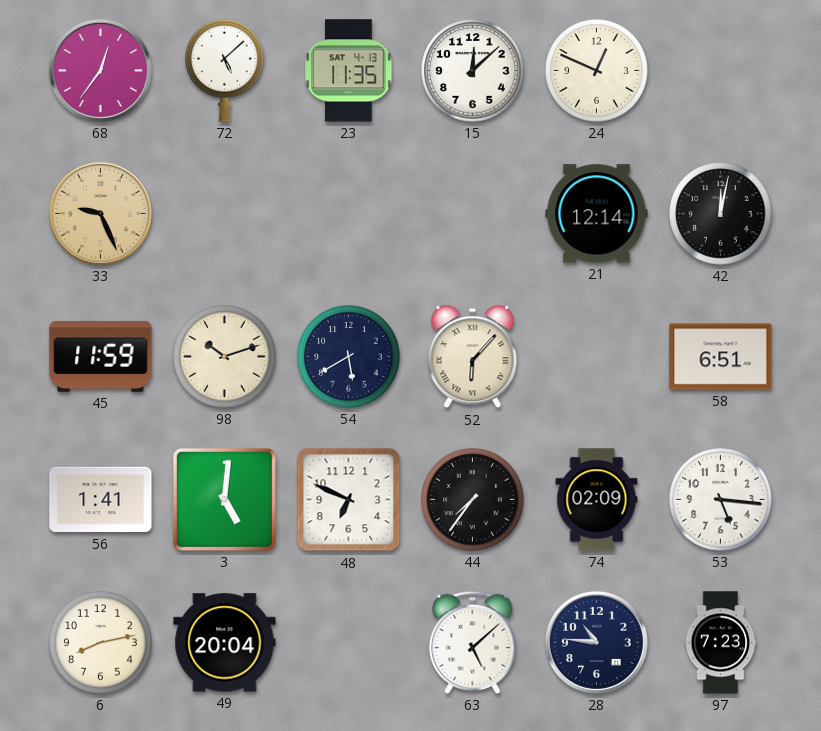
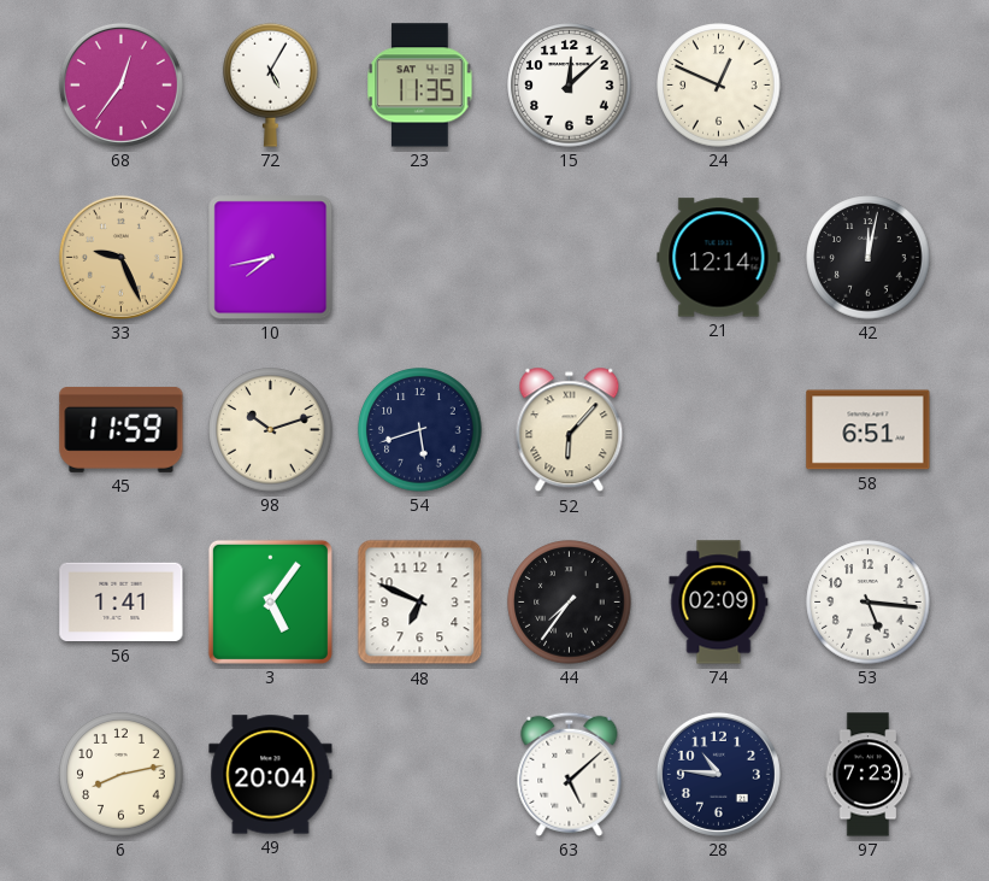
72: 5:08 -> 5:05
10: none -> 7:43
54: 5:40 -> 5:42
3: 5:01 -> 5:06
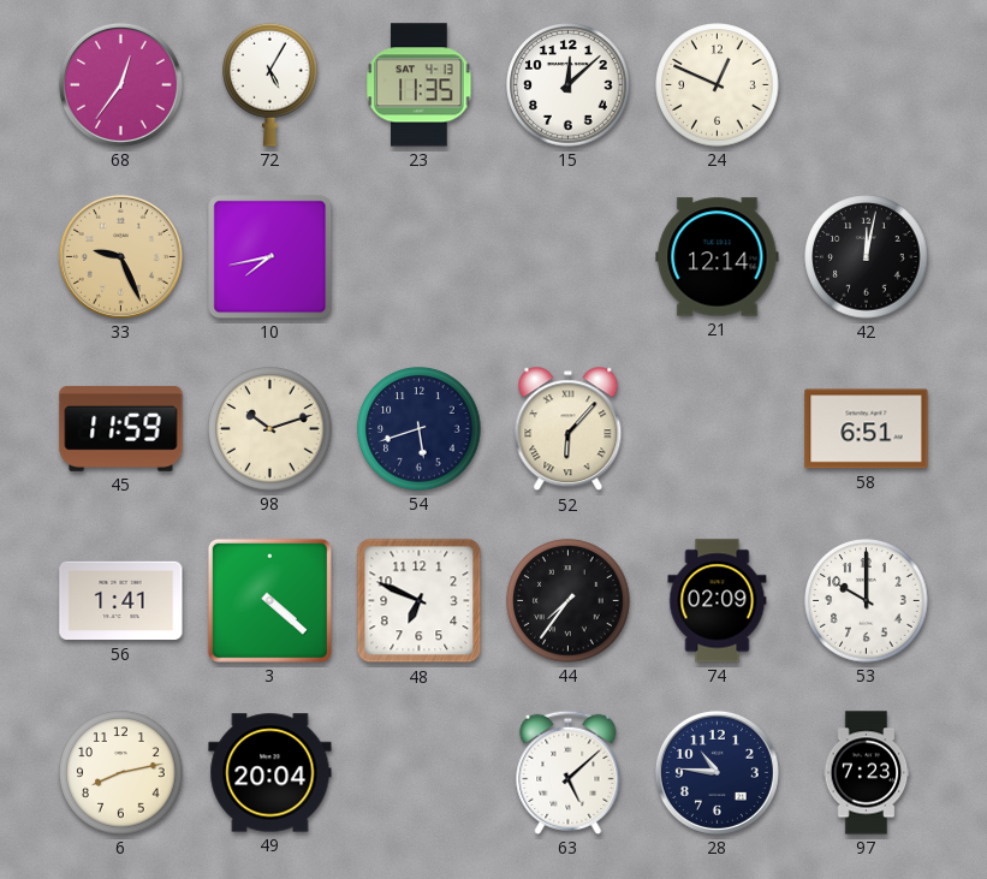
3: 5:06 -> 4:22
53: 5:16 -> 10:00
